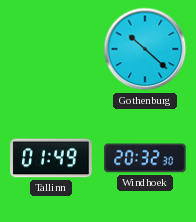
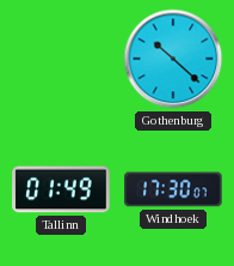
Windhoek: 20:32 -> 17:30
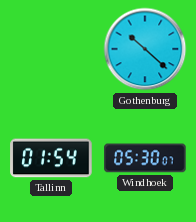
Tallinn: 01:49 -> 01:54
Windhoek: 17:30 -> 05:30
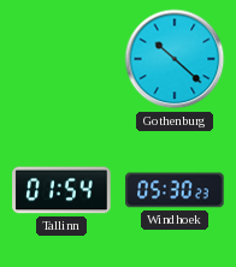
Windhoek: 05:30:07 -> 05:30:23
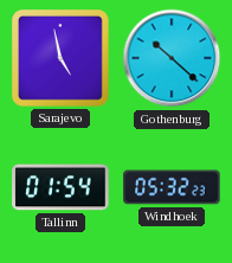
Sarajevo: none -> 4:58
Windhoek: 05:30 -> 05:32
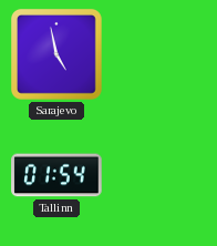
Gothenburg: 10:22 -> none
Windhoek: 05:32 -> none
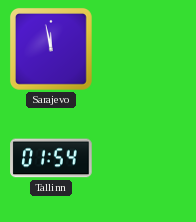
Sarajevo: 4:58 -> 11:58
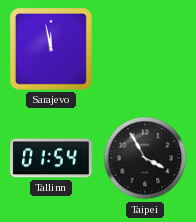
Taipei: none -> 3:55
